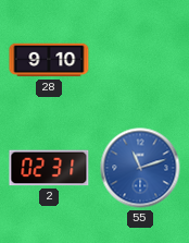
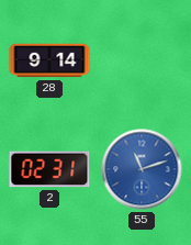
28: 9:10 -> 9:14
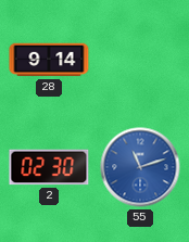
2: 02:31 -> 02:30
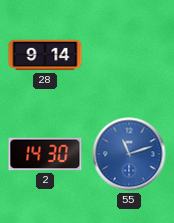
2: 02:30 -> 14:30
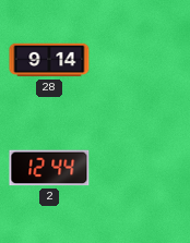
2: 14:30 -> 12:44
55: 11:12 -> none
